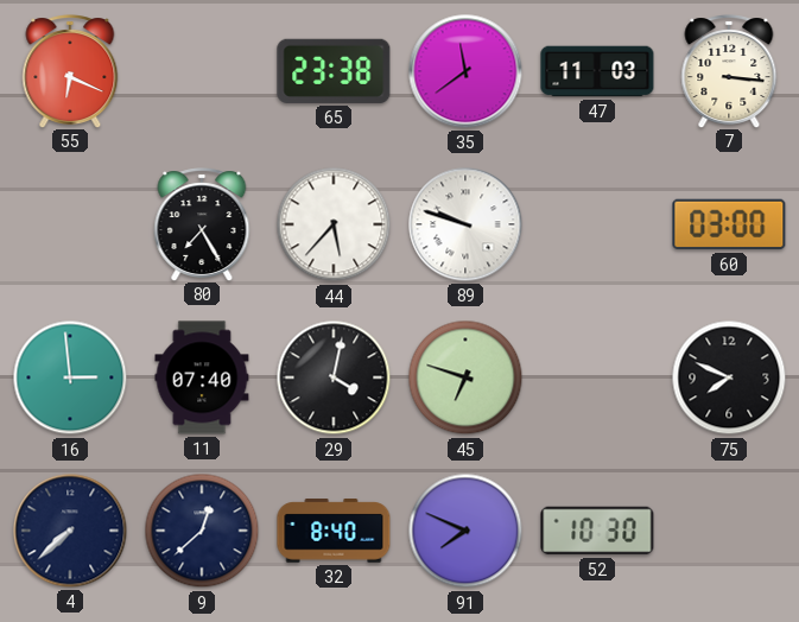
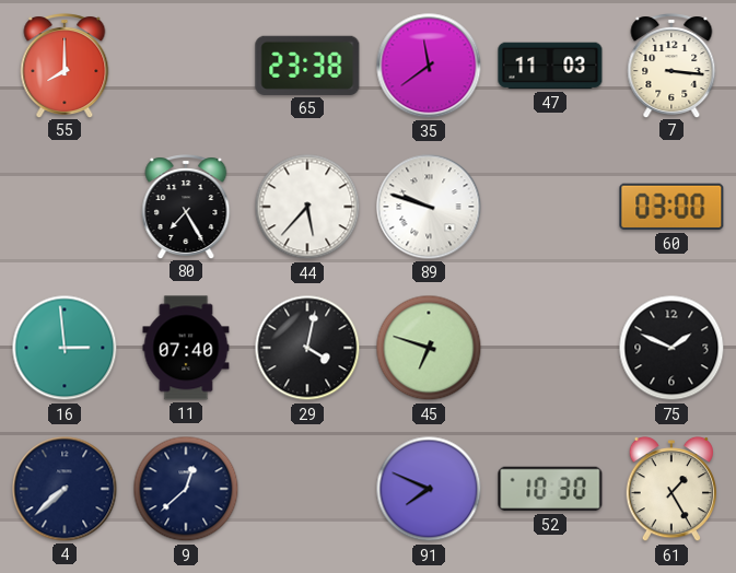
55: 6:19 -> 8:00
75: 7:49 -> 1:49
32: 8:40 -> none
61: none -> 1:25
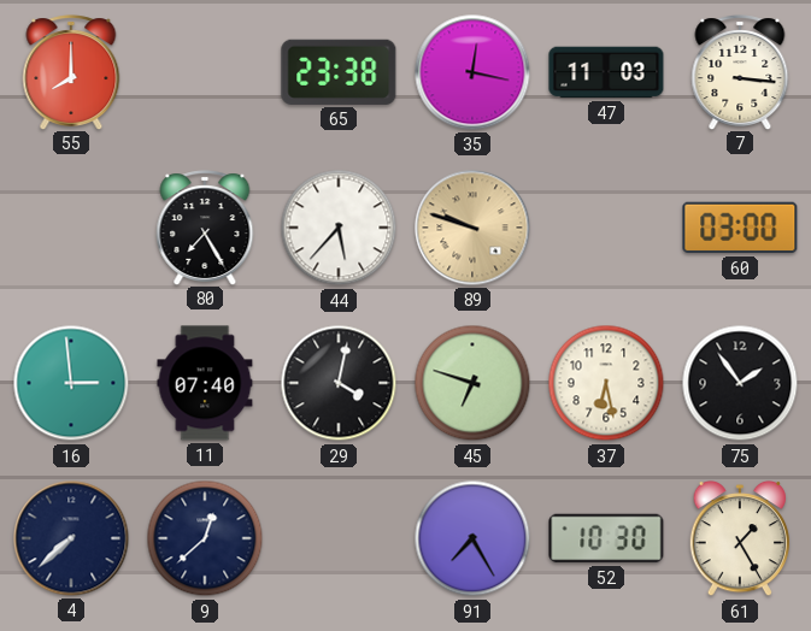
35: 11:39 -> 12:17
89 dial: white -> champagne
37: none -> 6:28
75: 1:49 -> 1:54
91: 7:49 -> 7:25
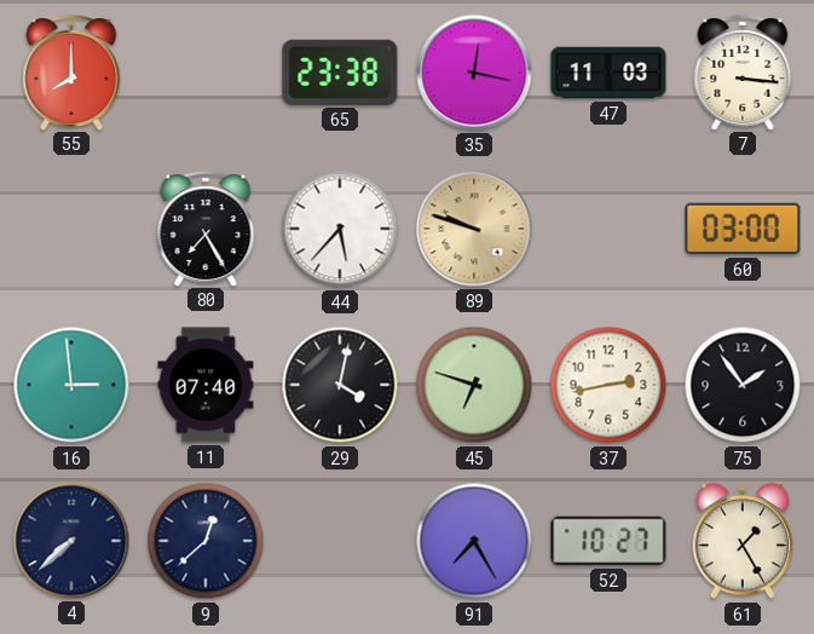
37: 6:28 -> 2:43
52: 10:30 -> 10:27
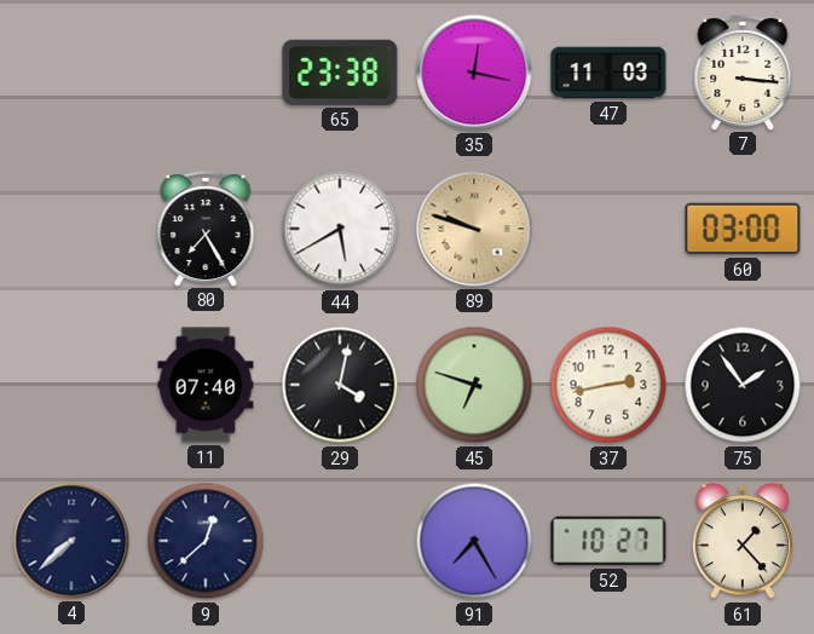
55: 8:00 -> none
44: 5:37 -> 5:40
16: 2:59 -> none
61: 1:25 -> 1:23
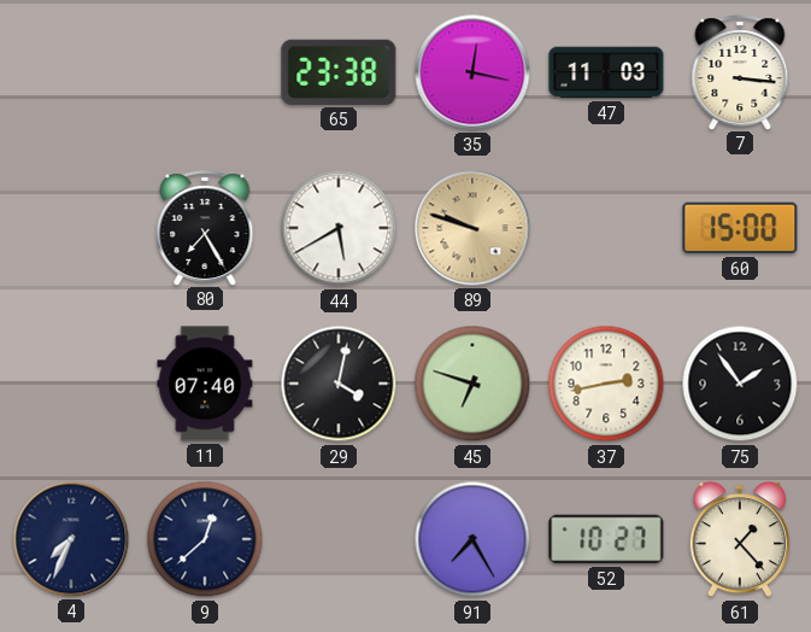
60: 03:00 -> 15:00
4: 7:38 -> 7:34
